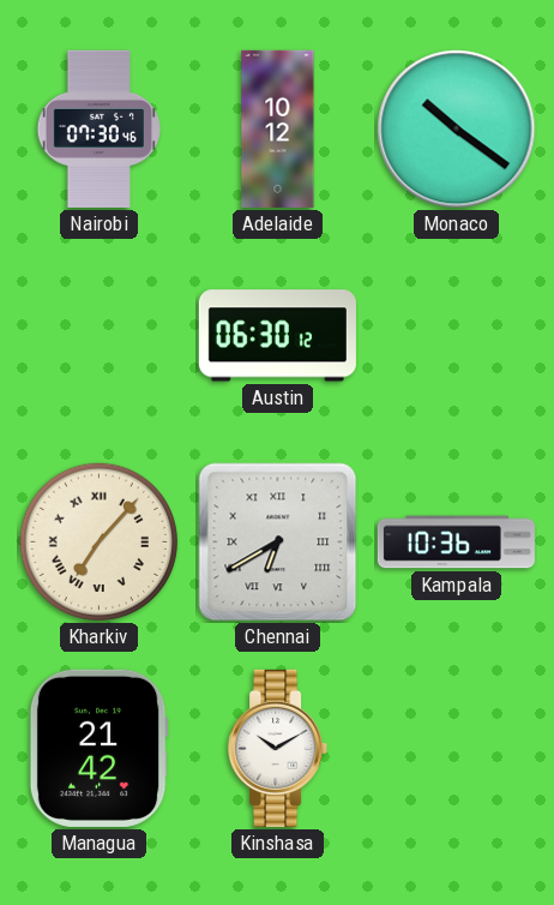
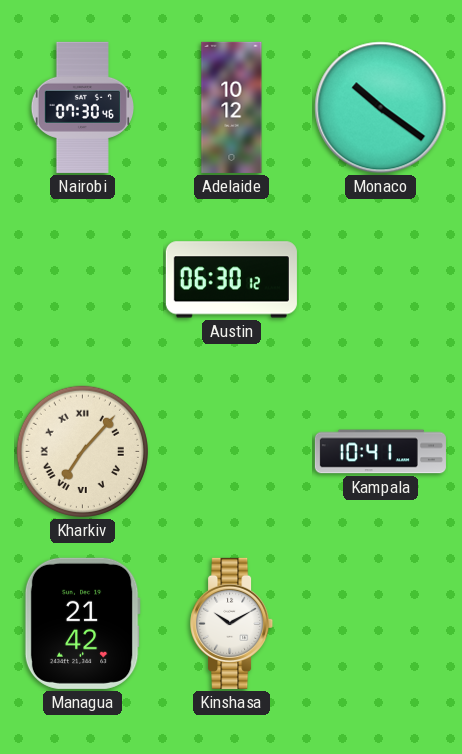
Chennai: 6:40 -> none
Kampala: 10:36 -> 10:41
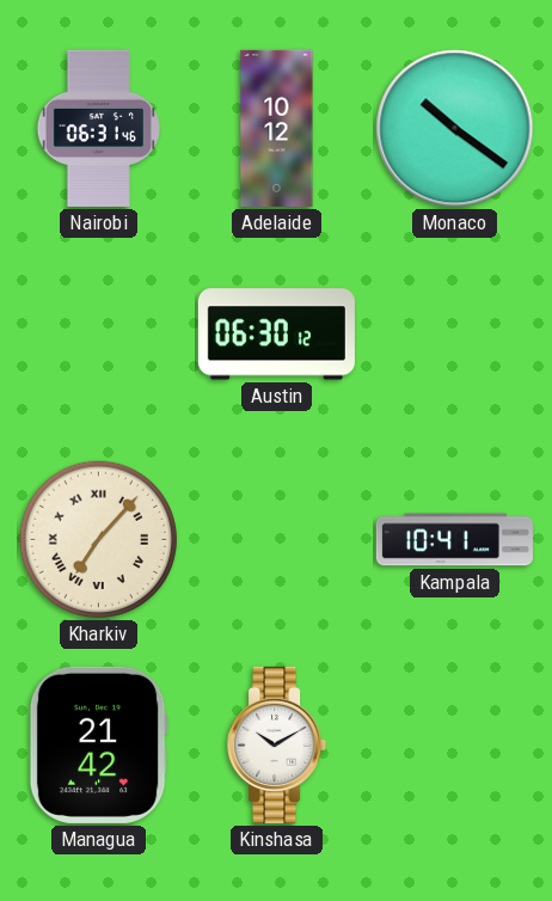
Nairobi: 07:30 -> 06:31
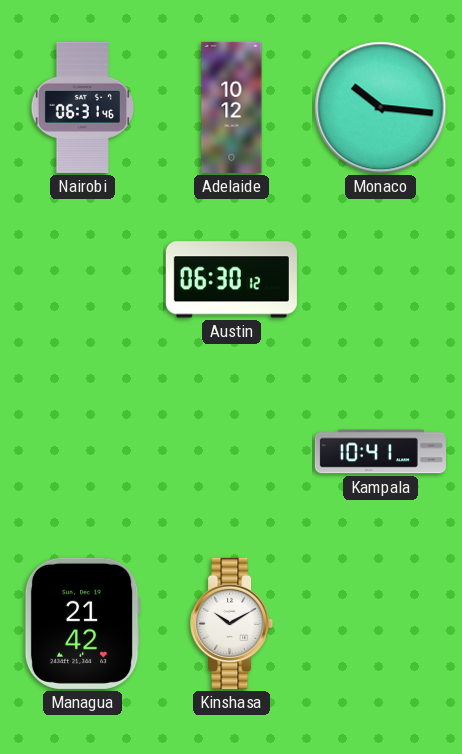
Monaco: 10:21 -> 10:16
Kharkiv: 7:07 -> none
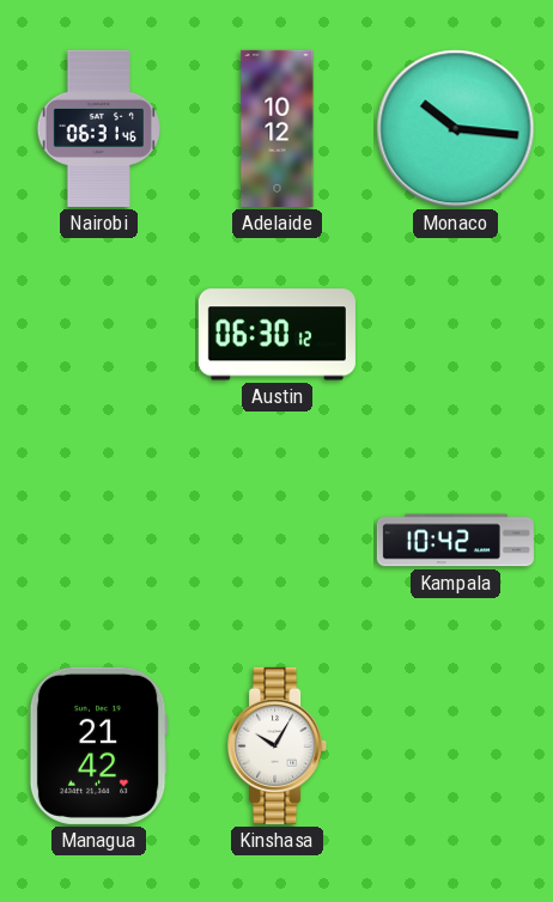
Kampala: 10:41 -> 10:42
Kinshasa: 10:10 -> 10:05
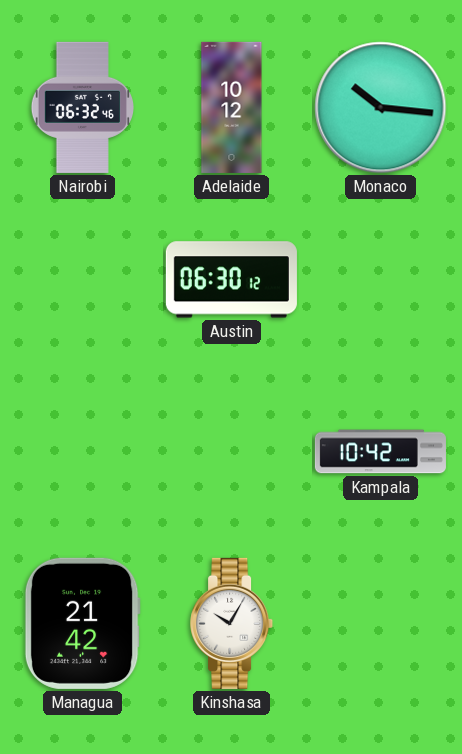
Nairobi: 06:31 -> 06:32
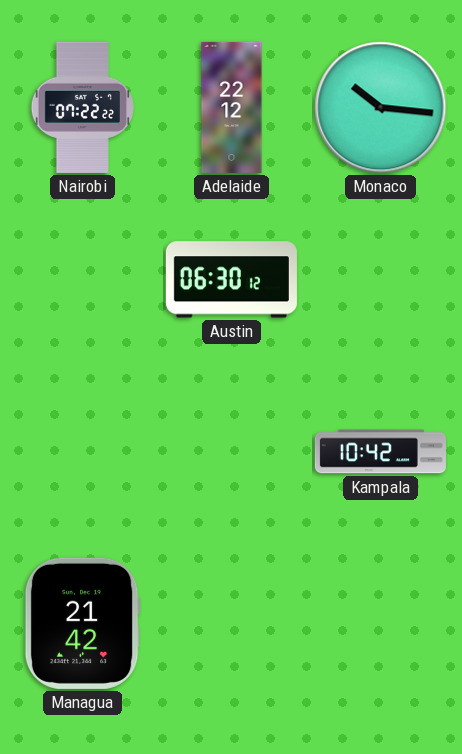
Nairobi: 06:32 -> 07:22
Adelaide: 10:12 -> 22:12
Kinshasa: 10:05 -> none
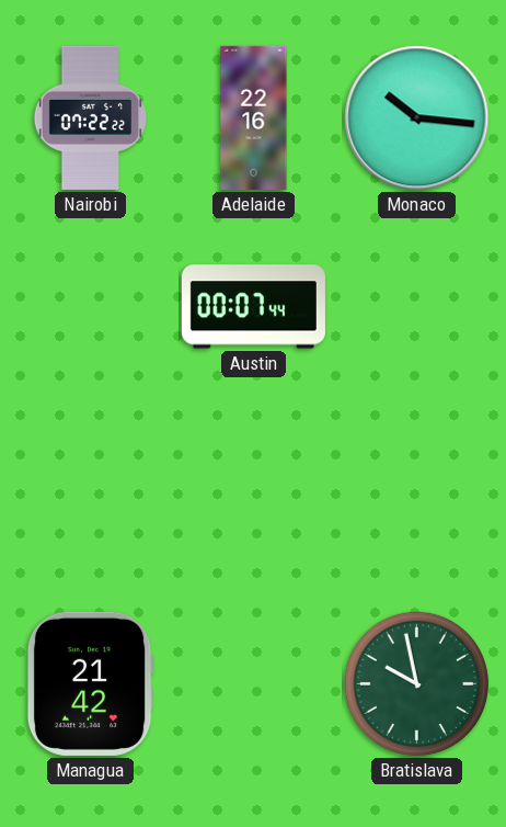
Adelaide: 22:12 -> 22:16
Austin: 06:30 -> 00:07
Kampala: 10:42 -> none
Bratislava: none -> 9:58
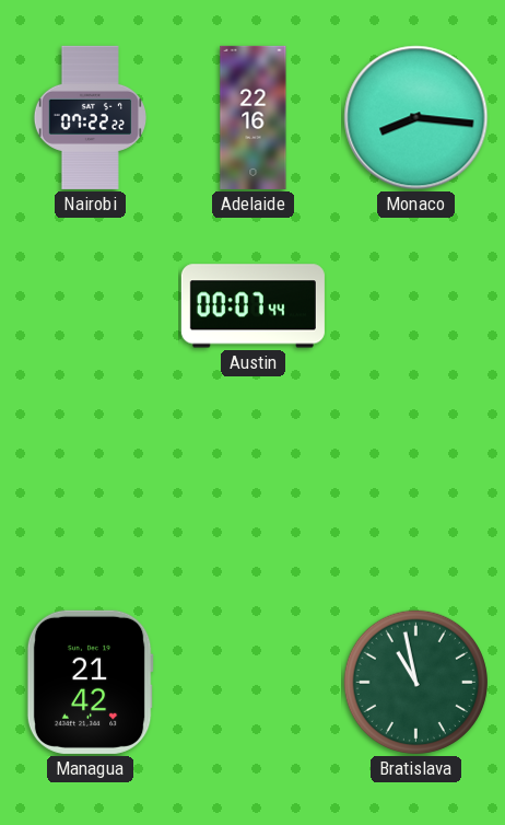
Monaco: 10:16 -> 8:16
Bratislava: 9:58 -> 10:58
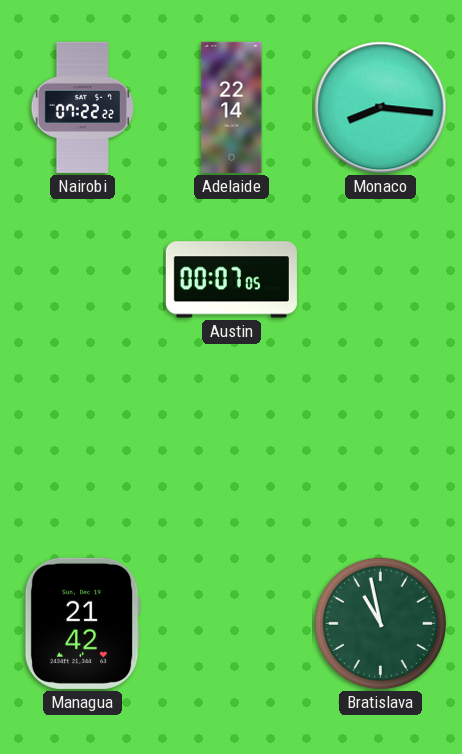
Adelaide: 22:16 -> 22:14
Austin: 00:07:44 -> 00:07:05
